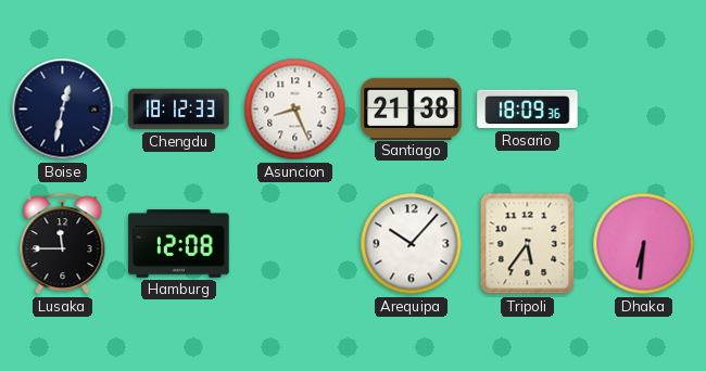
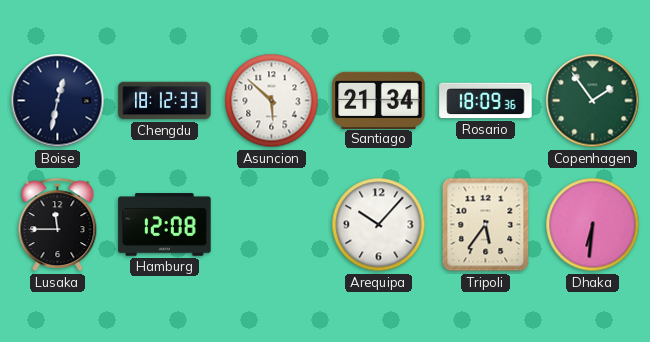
Asuncion: 8:26 -> 5:52
Santiago: 21:38 -> 21:34
Copenhagen: none -> 1:54
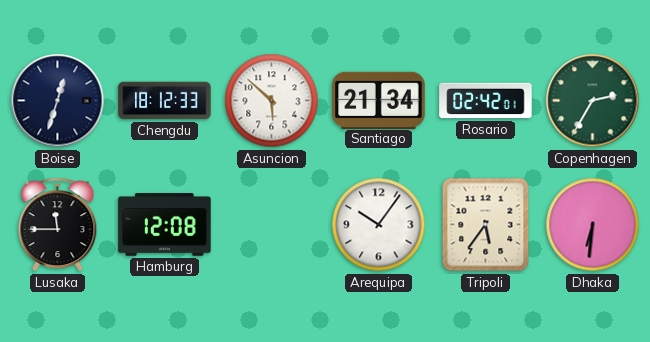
Boise: 12:32 -> 12:33
Rosario: 18:09 -> 02:42
Copenhagen: 1:54 -> 2:35
Arequipa: 10:07 -> 10:06
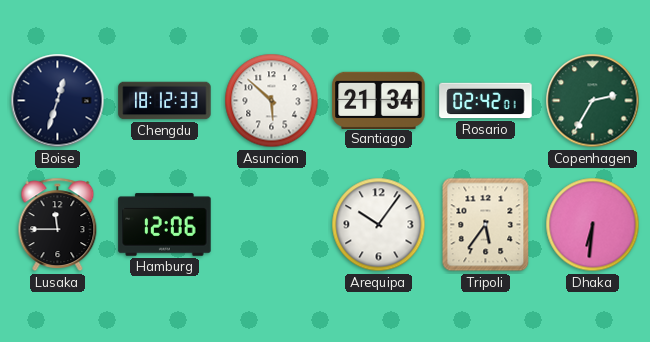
Hamburg: 12:08 -> 12:06
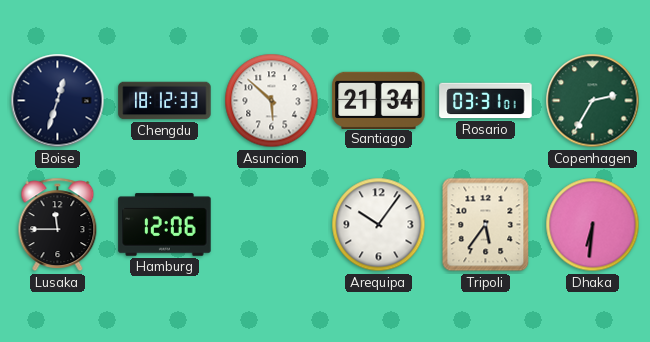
Rosario: 02:42 -> 03:31
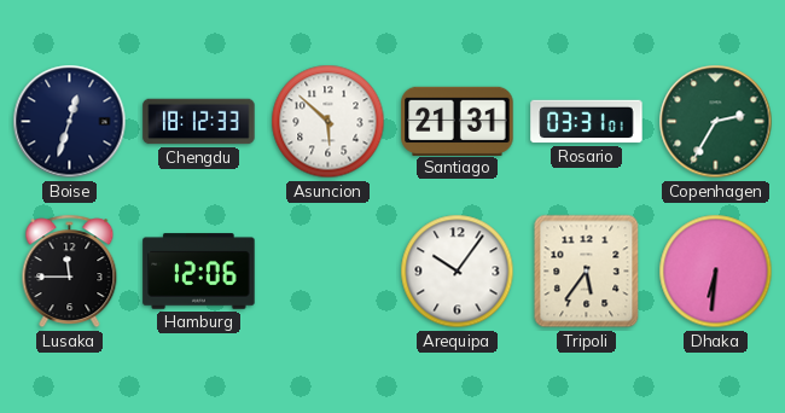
Santiago: 21:34 -> 21:31
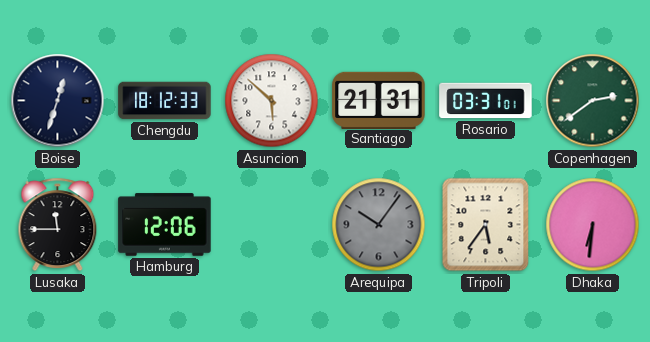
Copenhagen: 2:35 -> 2:39
Arequipa dial: white -> grey
